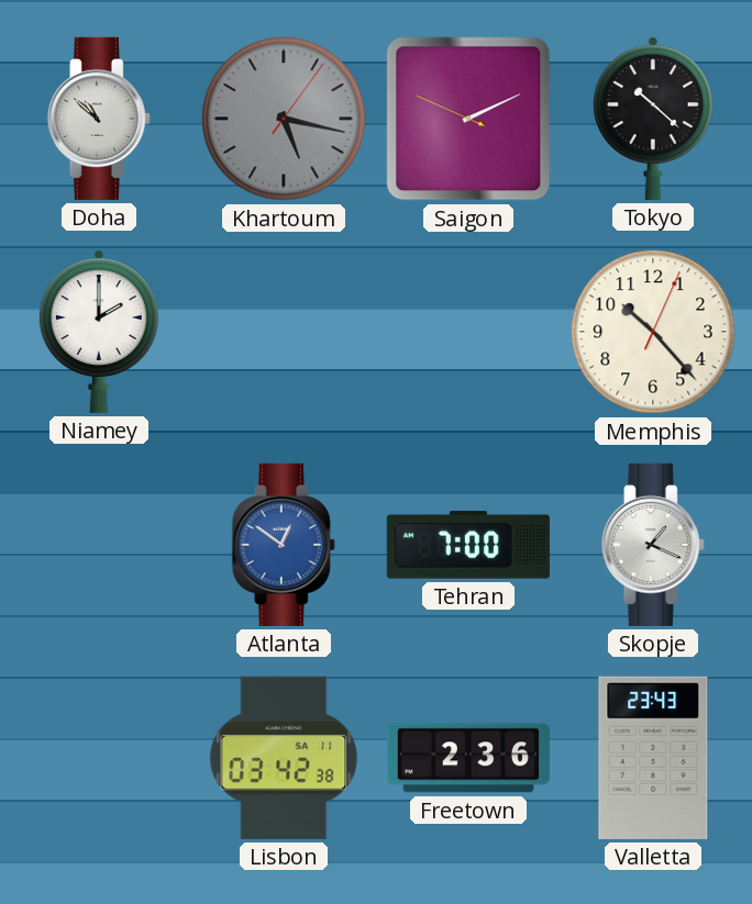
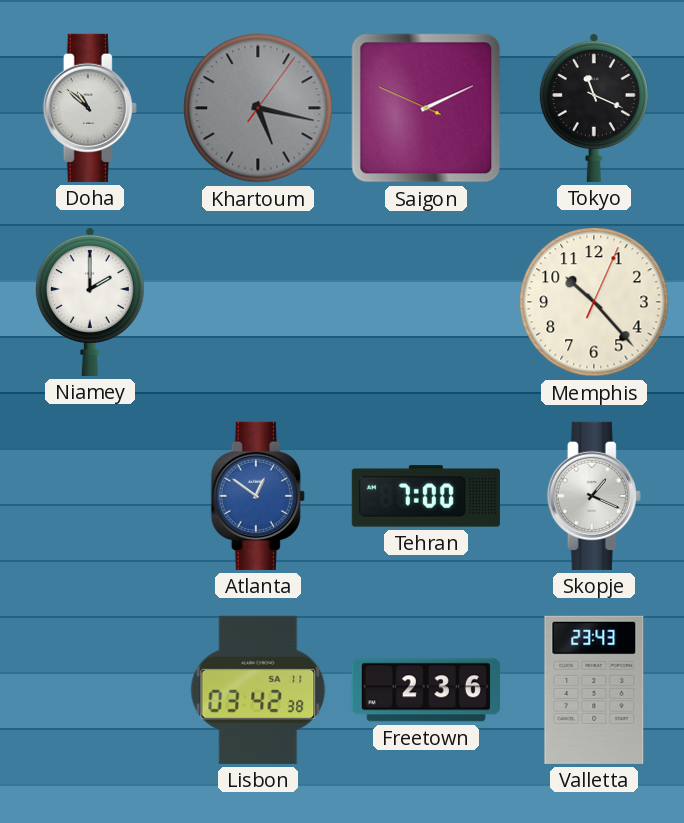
Tokyo: 10:22 -> 11:19
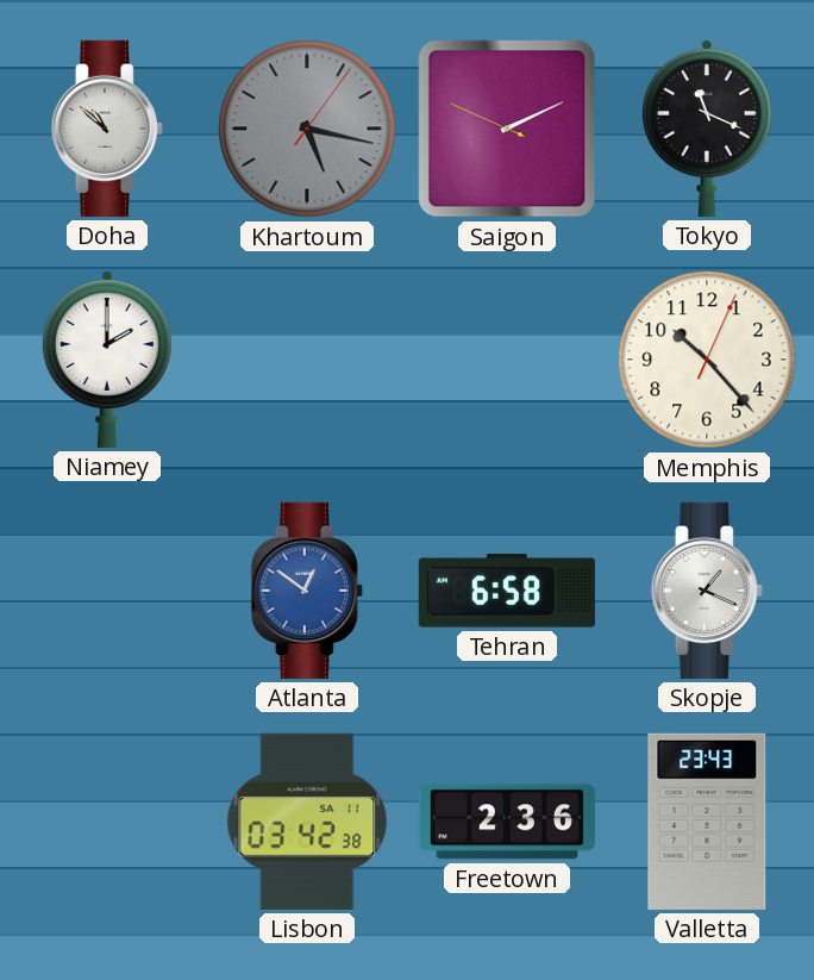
Tehran: 7:00 -> 6:58
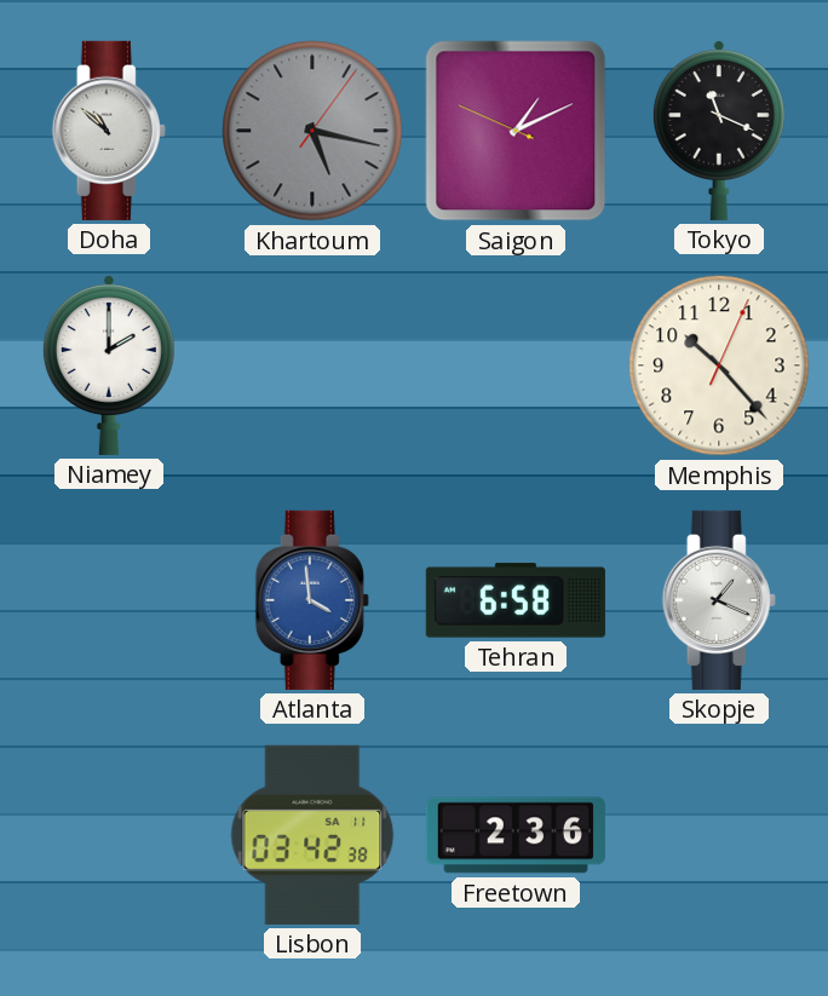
Saigon: 2:10 -> 1:10
Atlanta: 12:51 -> 3:59
Valletta: 23:43 -> none
